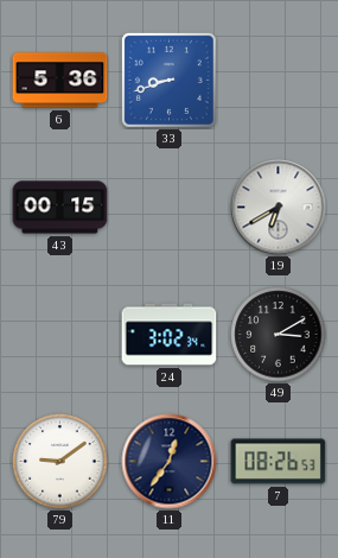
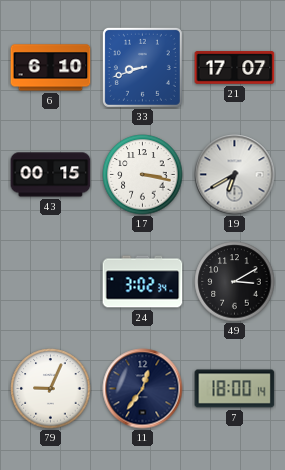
6: 5:36 -> 6:10
21: none -> 17:07
17: none -> 3:17
79: 9:09 -> 9:04
7: 08:26 -> 18:00
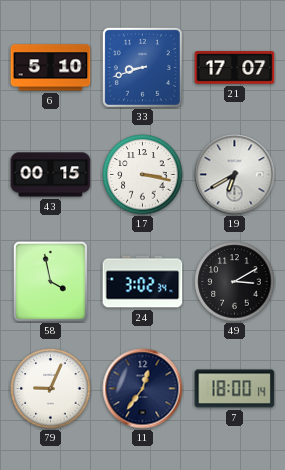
6: 6:10 -> 5:10
58: none -> 3:58
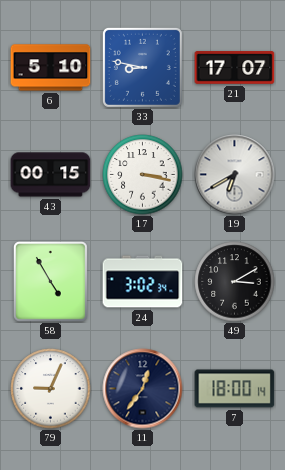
33: 8:42 -> 8:47
58: 3:58 -> 4:55
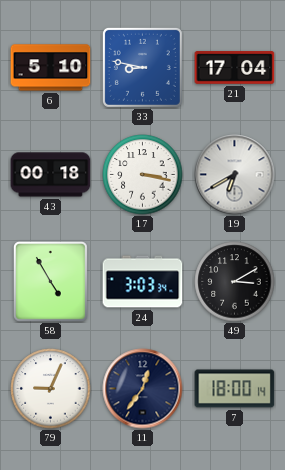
21: 17:07 -> 17:04
43: 00:15 -> 00:18
24: 3:02 -> 3:03
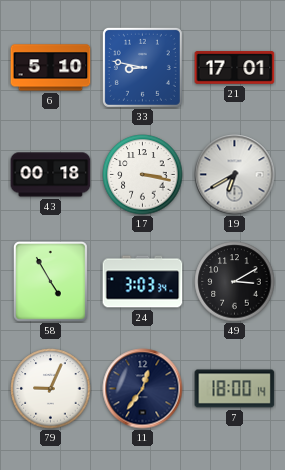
21: 17:04 -> 17:01
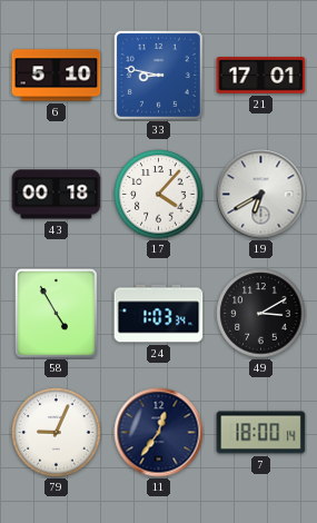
17: 3:17 -> 4:07
24: 3:03 -> 1:03
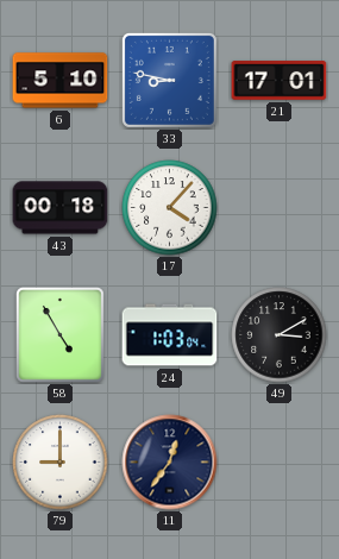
19: 6:40 -> none
24: 1:03:34 -> 1:03:04
79: 9:04 -> 9:00
7: 18:00 -> none
